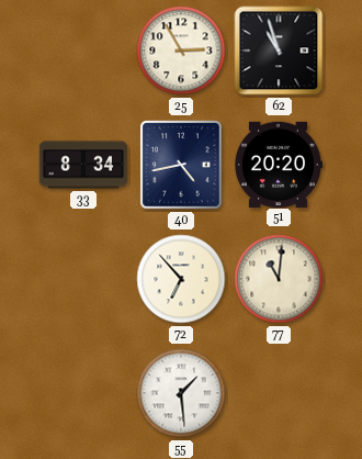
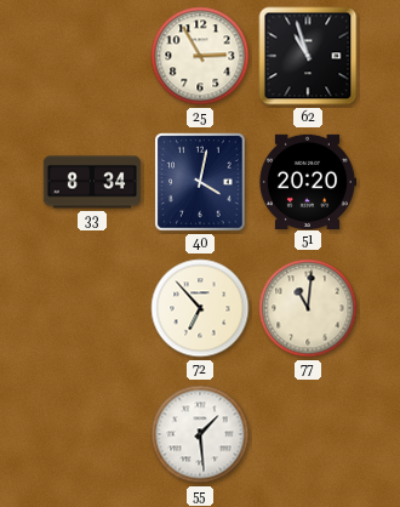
40: 4:43 -> 4:02
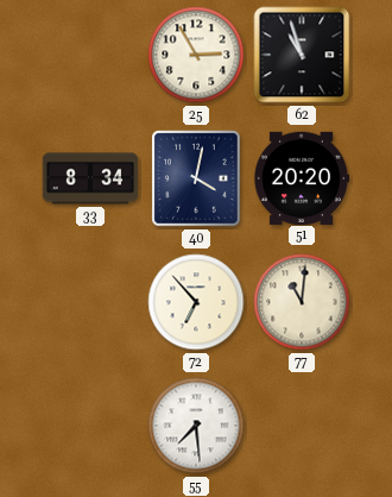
55: 1:29 -> 7:29
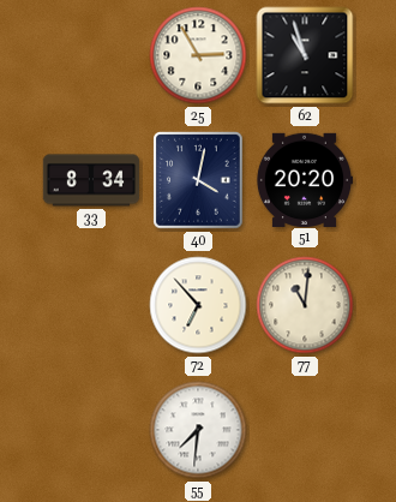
55: 7:29 -> 7:31
